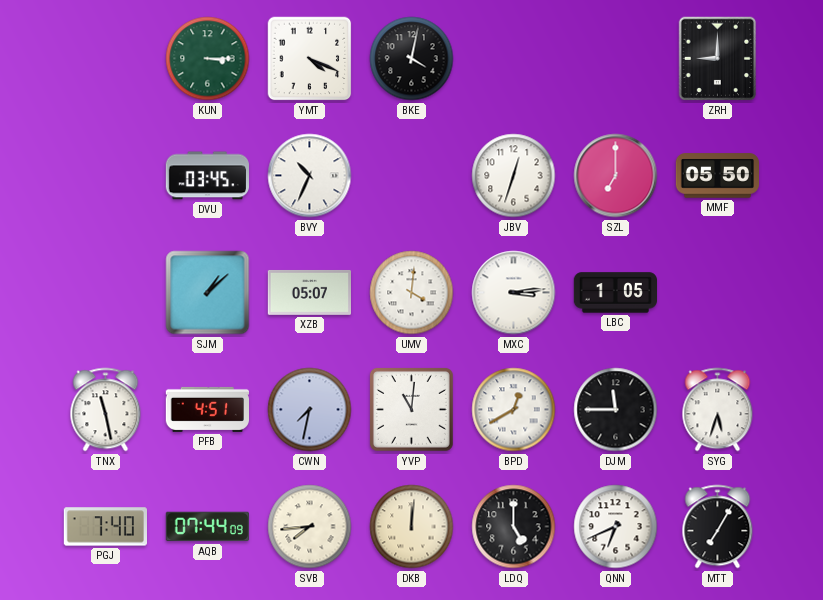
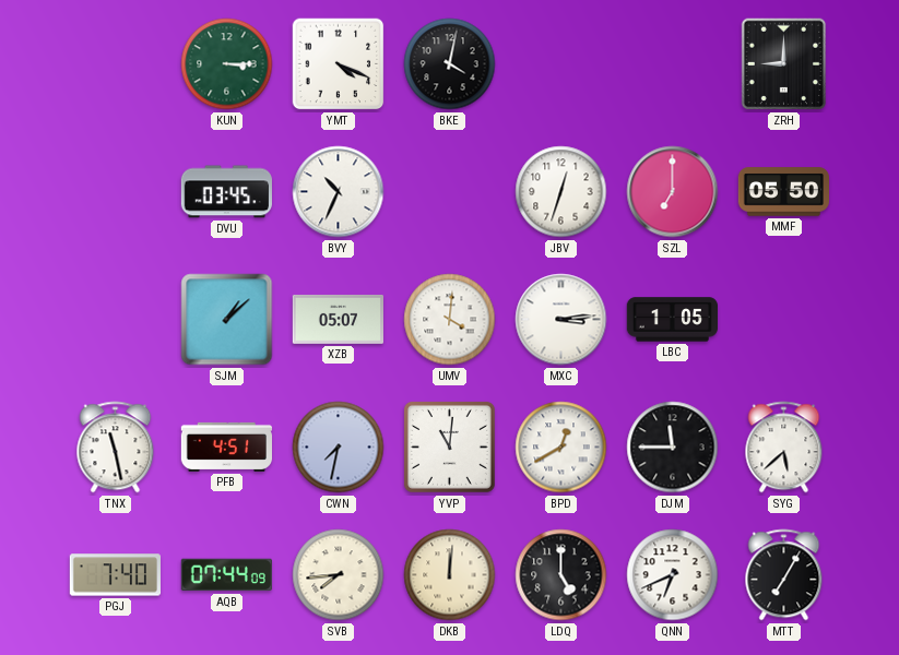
SYG: 5:33 -> 5:38
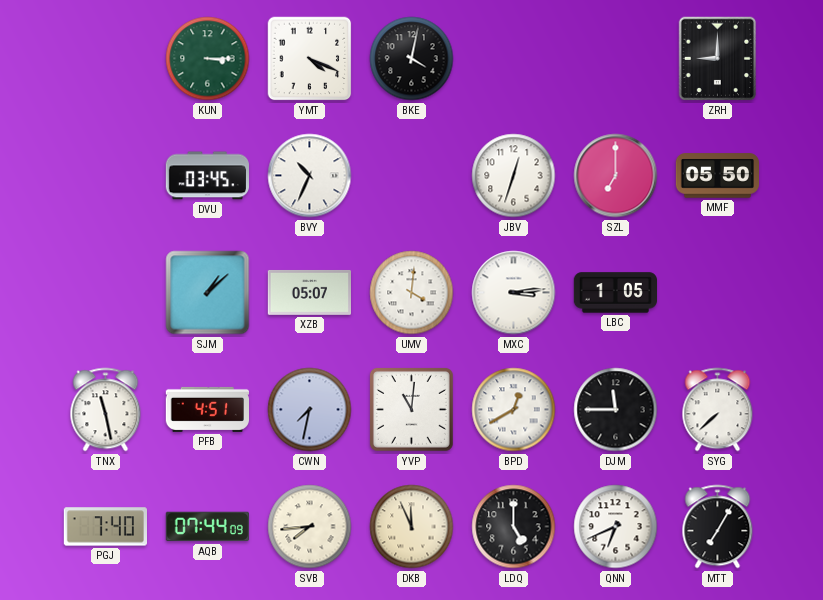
SYG: 5:38 -> 7:38
DKB: 12:01 -> 11:56
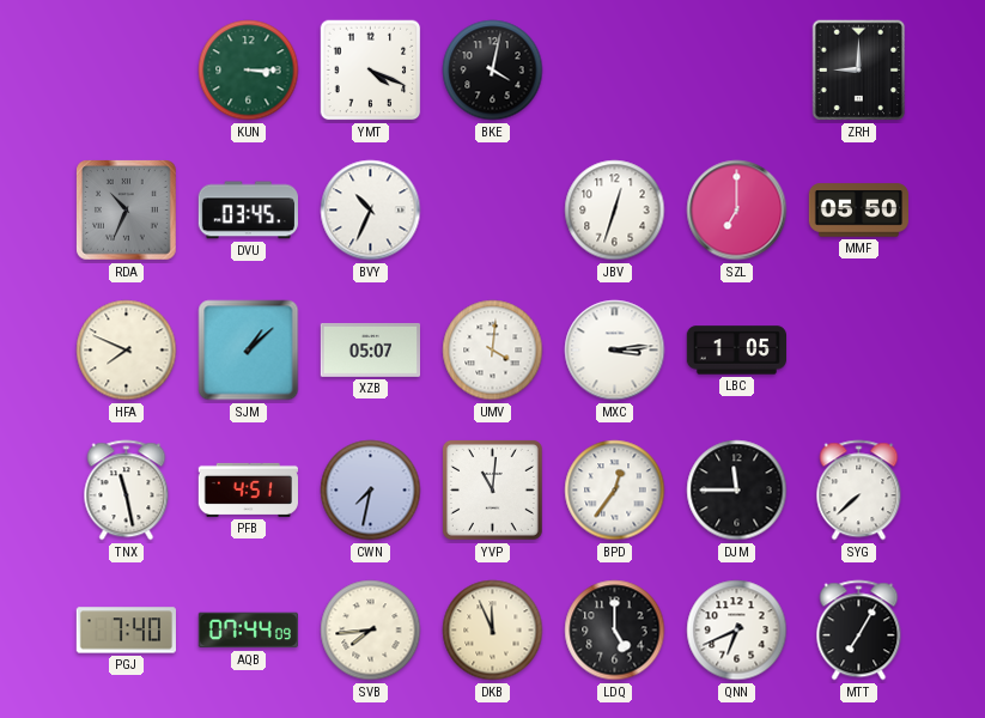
RDA: none -> 10:34
HFA: none -> 7:49
BPD: 12:40 -> 12:36
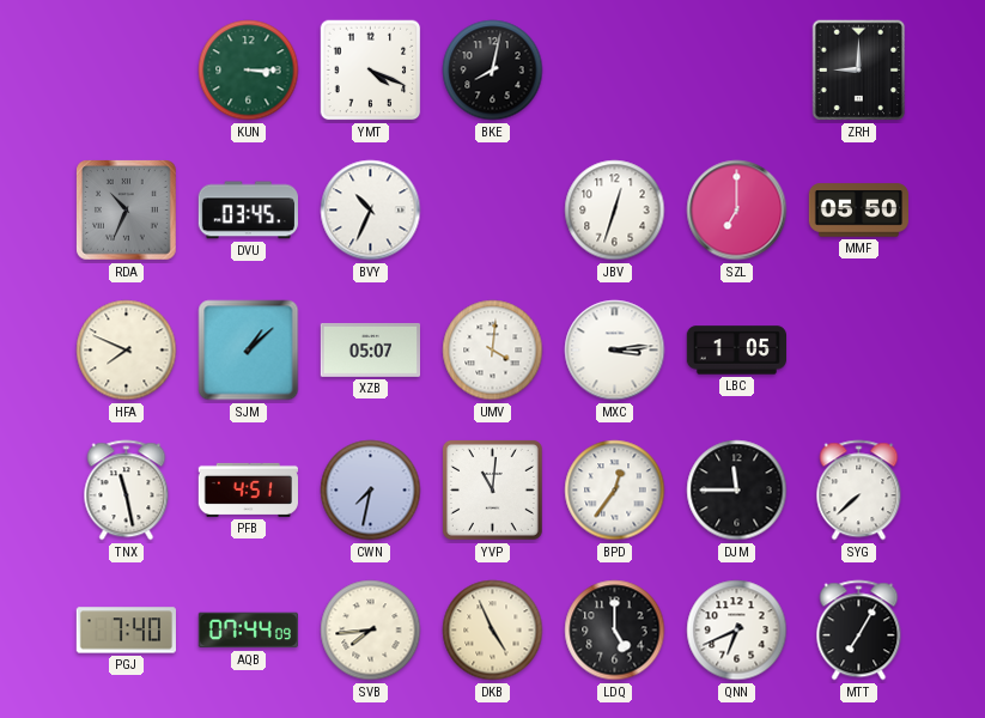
BKE: 4:02 -> 8:02
DKB: 11:56 -> 4:56
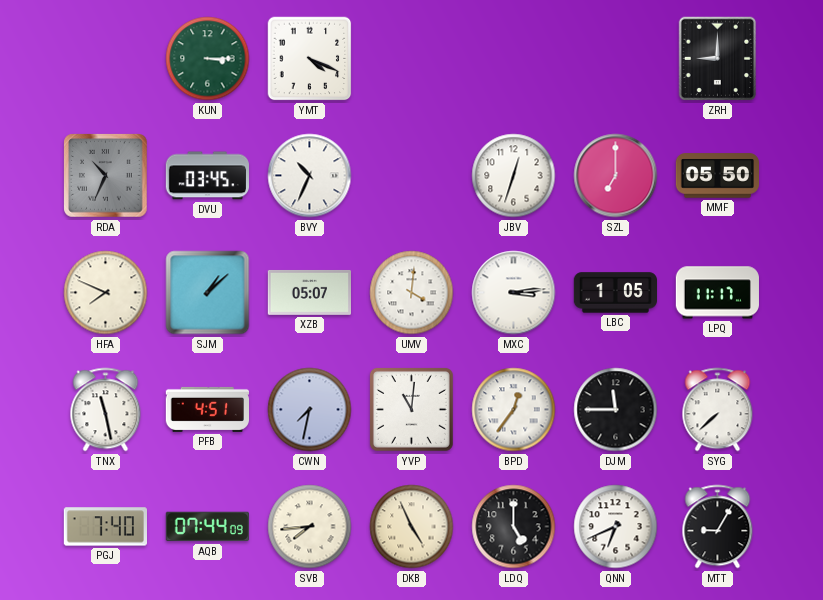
BKE: 8:02 -> none
LPQ: none -> 11:17
MTT: 7:05 -> 9:05
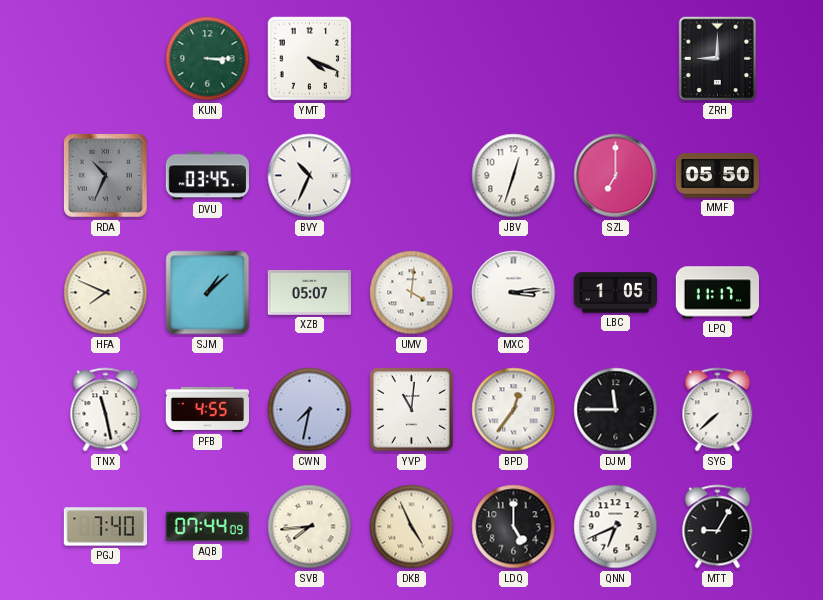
PFB: 4:51 -> 4:55
